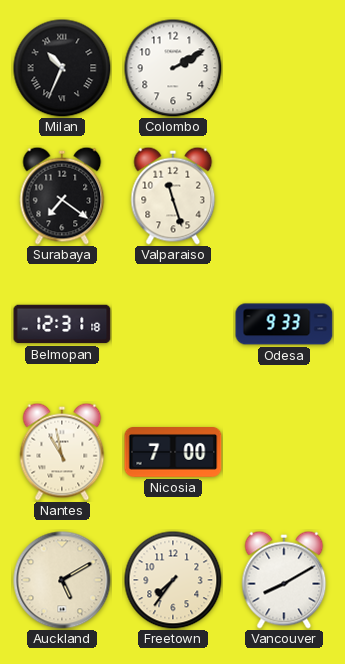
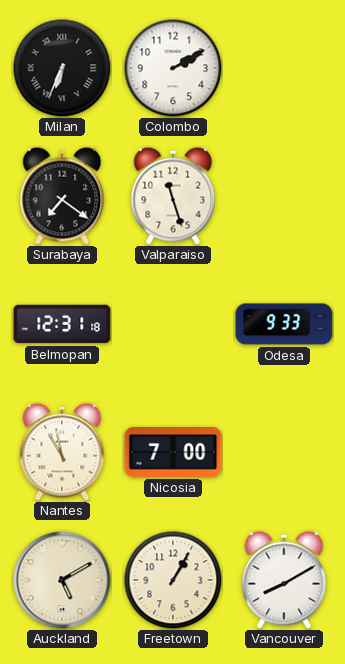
Milan: 10:34 -> 6:34
Freetown: 7:36 -> 1:05
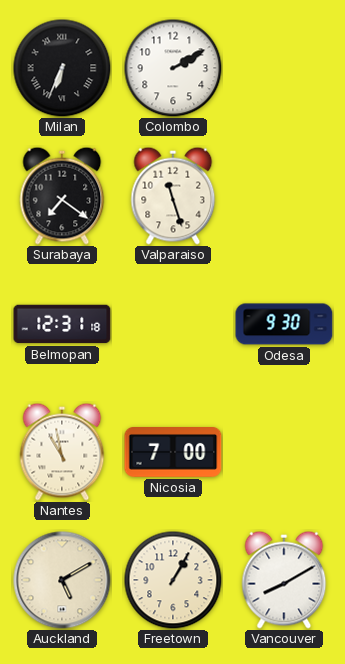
Odesa: 9:33 -> 9:30
